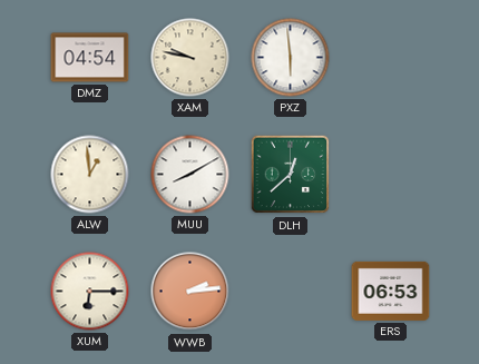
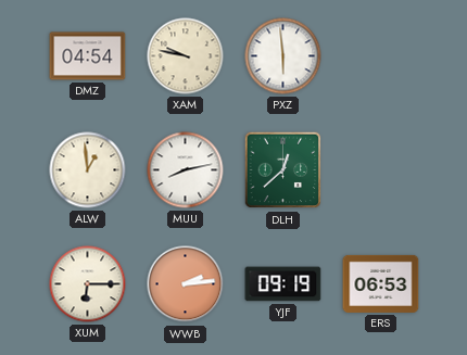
MUU: 8:10 -> 8:13
YJF: none -> 09:19
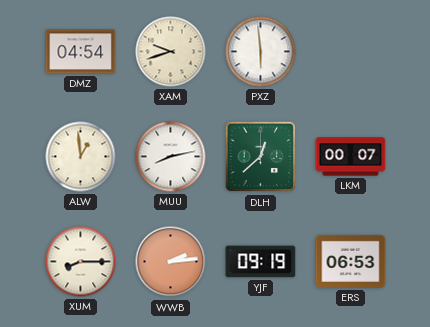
XAM: 9:47 -> 9:42
LKM: none -> 00:07
XUM: 6:15 -> 8:15
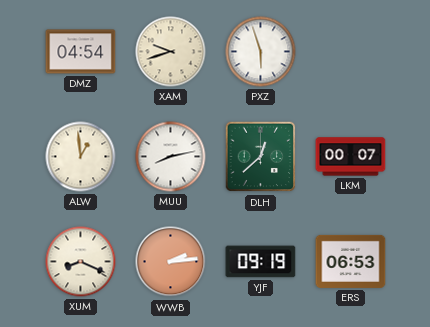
PXZ: 5:59 -> 5:57
XUM: 8:15 -> 8:19
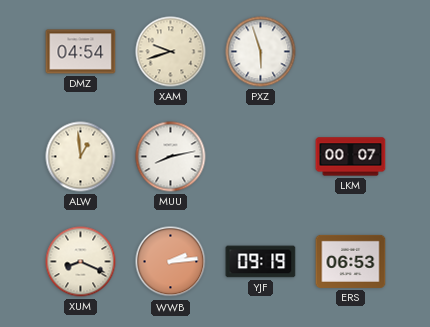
DLH: 12:38 -> none
